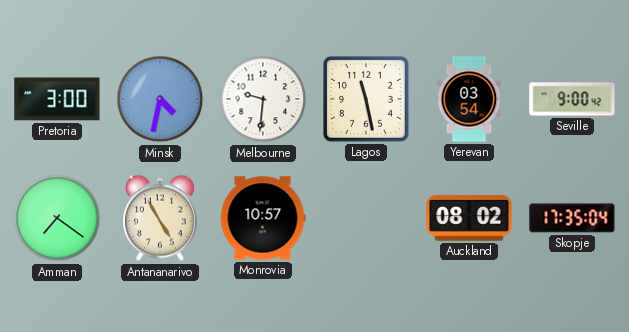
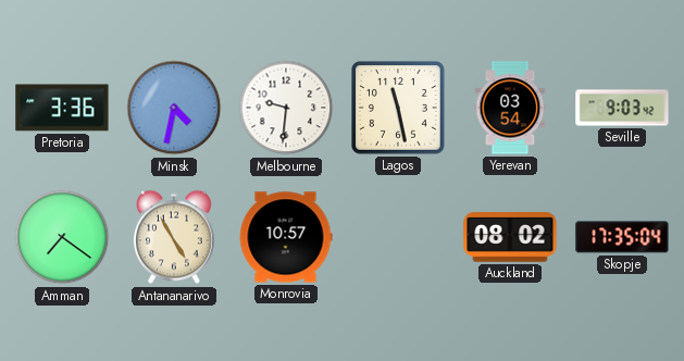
Pretoria: 3:00 -> 3:36
Seville: 9:00 -> 9:03
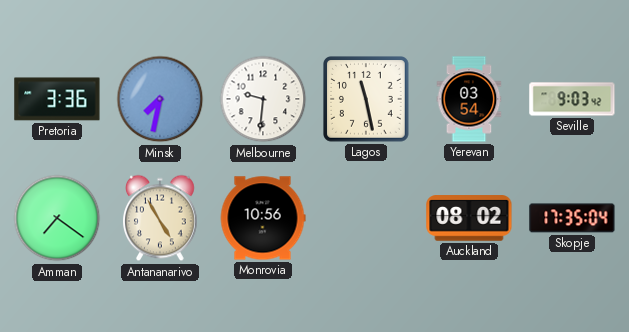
Minsk: 4:32 -> 7:32
Monrovia: 10:57 -> 10:56
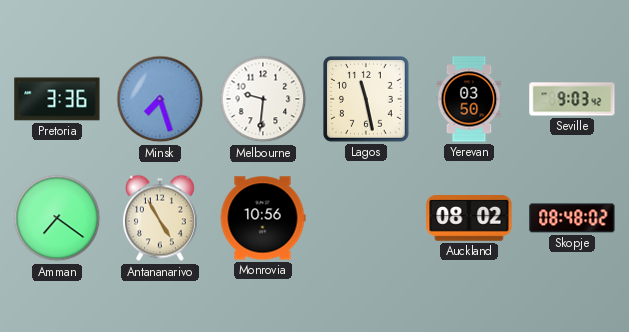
Minsk: 7:32 -> 7:27
Yerevan: 03:54 -> 03:50
Skopje: 17:35 -> 08:48
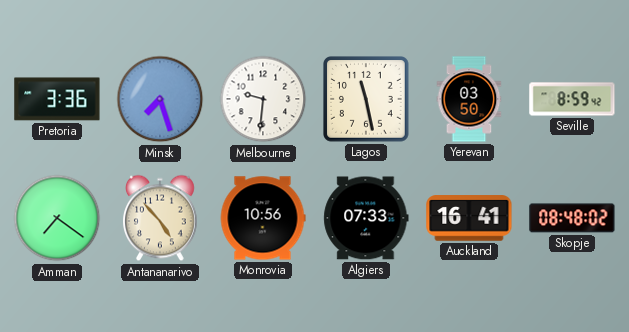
Seville: 9:03 -> 8:59
Antananarivo: 4:55 -> 4:53
Algiers: none -> 07:33
Auckland: 08:02 -> 16:41
